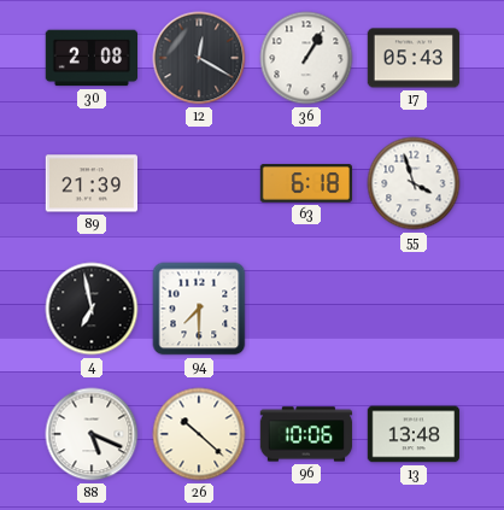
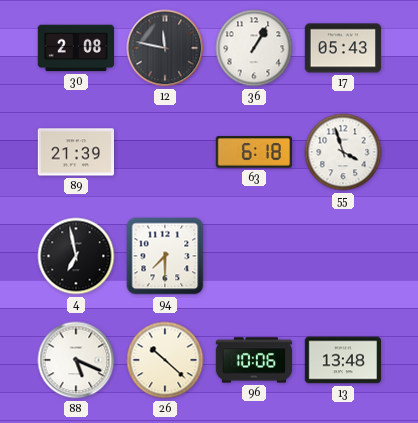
12: 12:20 -> 11:47
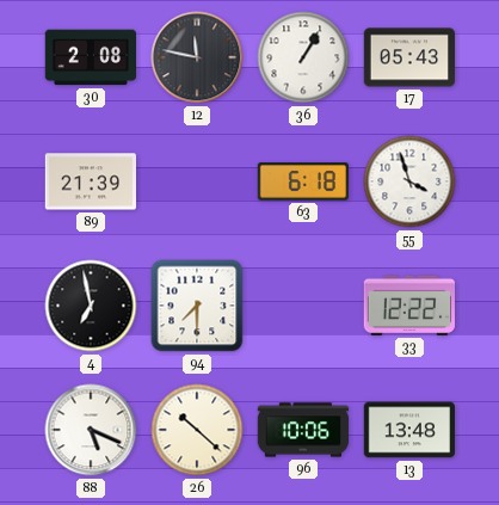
33: none -> 12:22
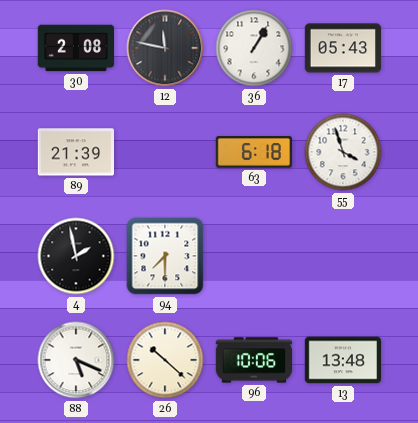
4: 6:58 -> 1:58
33: 12:22 -> none
